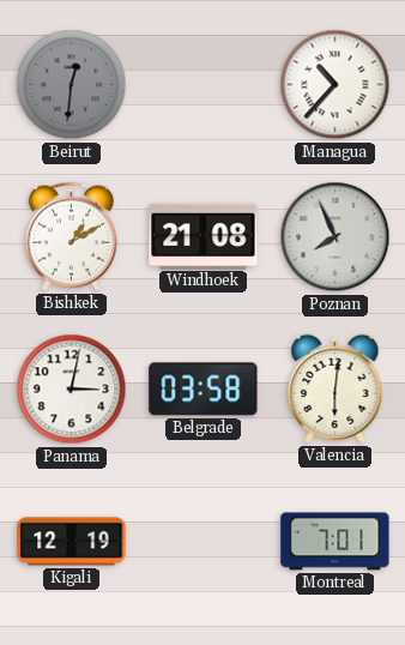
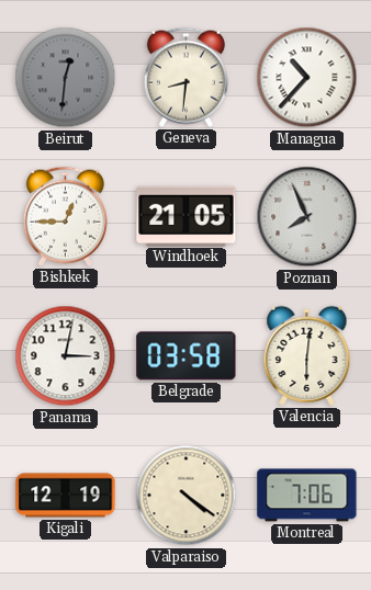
Geneva: none -> 8:31
Bishkek: 1:10 -> 12:45
Windhoek: 21:08 -> 21:05
Valparaiso: none -> 4:21
Montreal: 7:01 -> 7:06
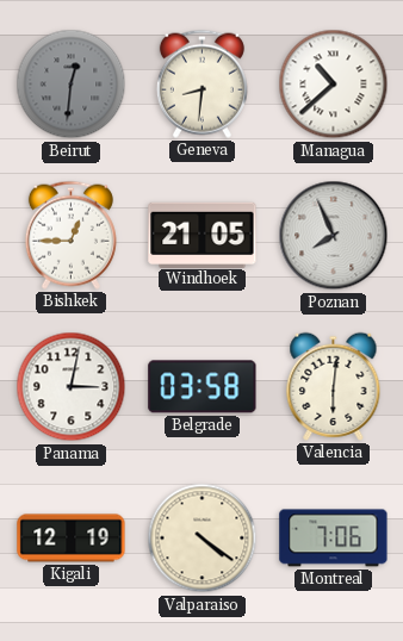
Managua: 10:37 -> 10:38
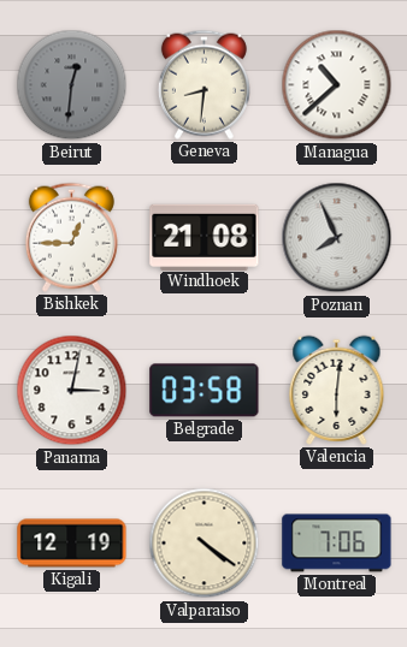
Windhoek: 21:05 -> 21:08
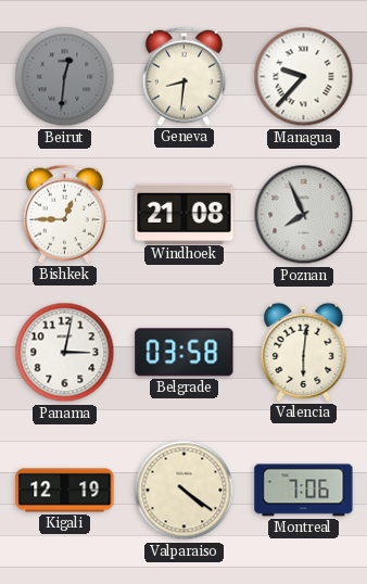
Managua: 10:38 -> 9:37
